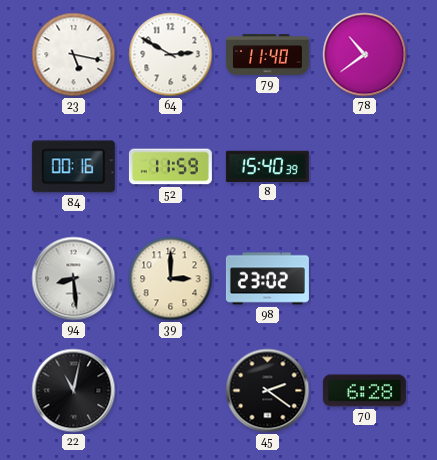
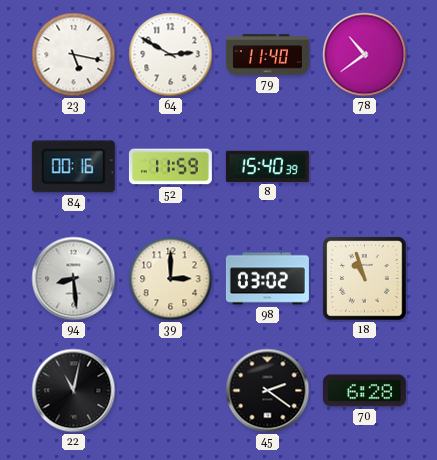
98: 23:02 -> 03:02
18: none -> 10:57
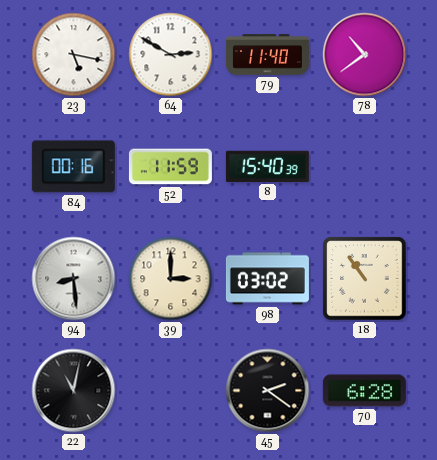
18: 10:57 -> 10:54
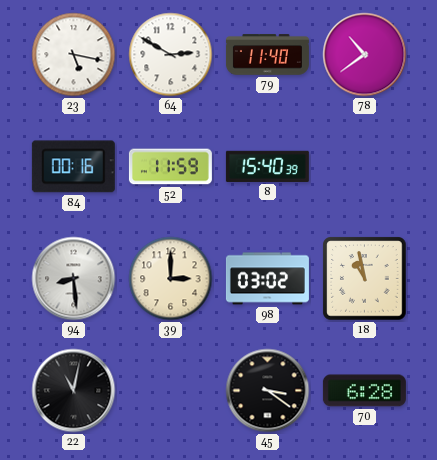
18: 10:54 -> 10:58
45: 2:21 -> 3:21
